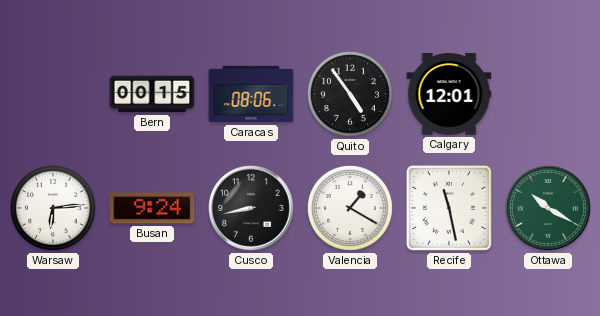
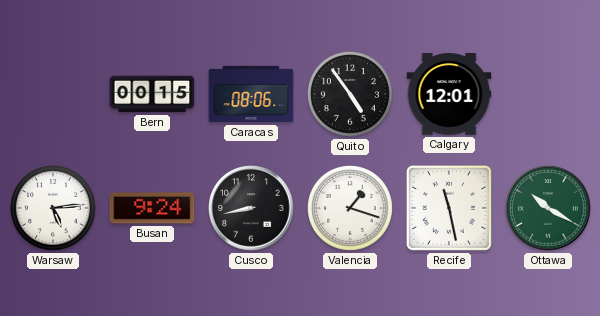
Warsaw: 6:14 -> 5:14
Valencia: 1:20 -> 1:18
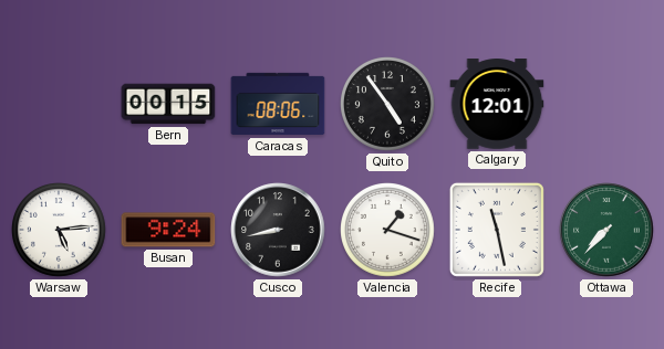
Ottawa: 10:20 -> 7:37
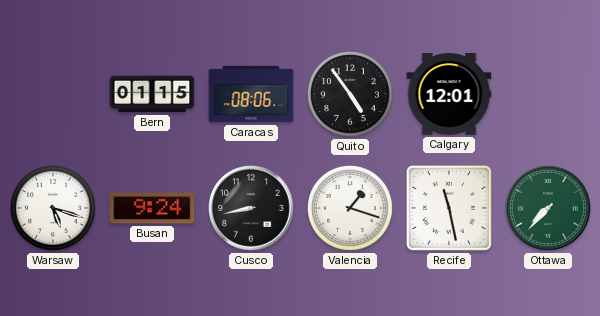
Bern: 00:15 -> 01:15
Warsaw: 5:14 -> 5:18
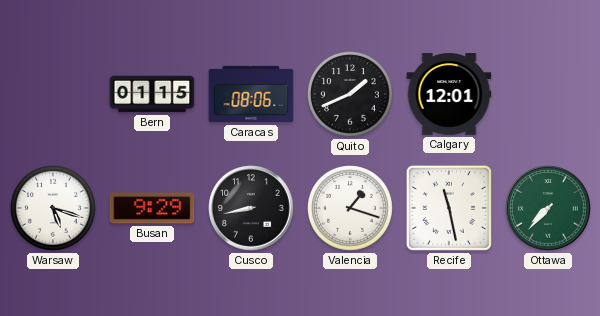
Quito: 4:54 -> 1:41
Busan: 9:24 -> 9:29
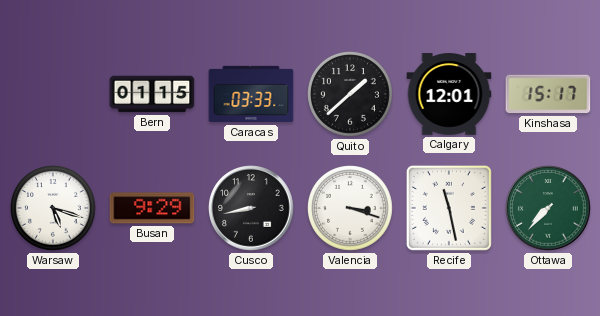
Caracas: 08:06 -> 03:33
Quito: 1:41 -> 1:38
Kinshasa: none -> 15:17
Valencia: 1:18 -> 3:18
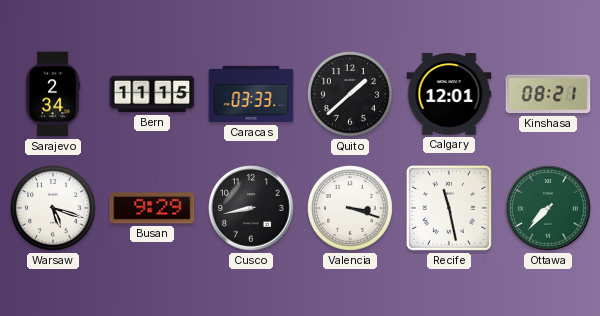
Sarajevo: none -> 2:34
Bern: 01:15 -> 11:15
Kinshasa: 15:17 -> 08:21
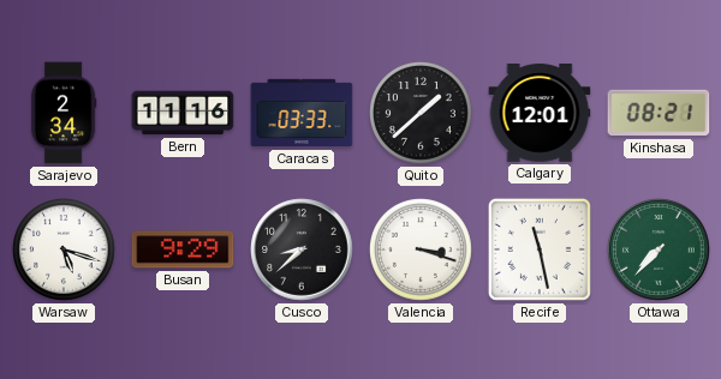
Bern: 11:15 -> 11:16
Cusco: 8:43 -> 8:38
